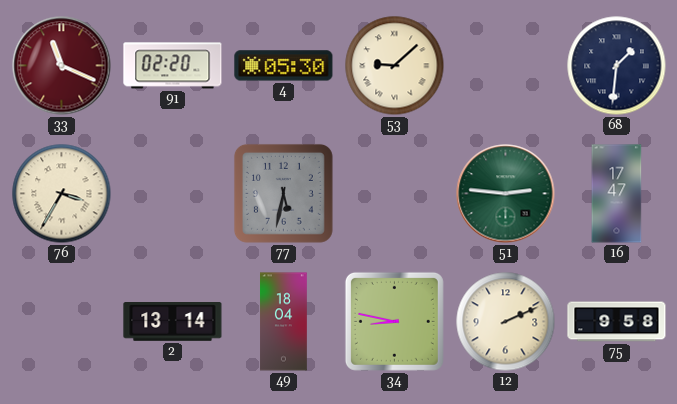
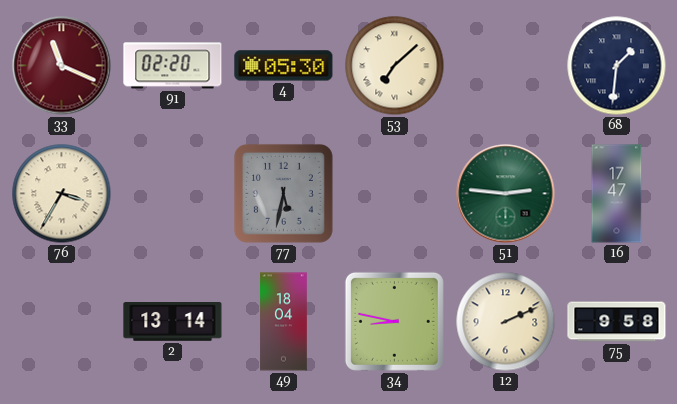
53: 9:08 -> 7:08
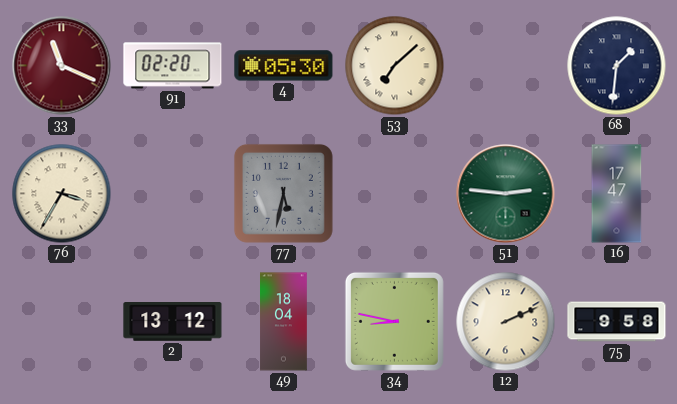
2: 13:14 -> 13:12
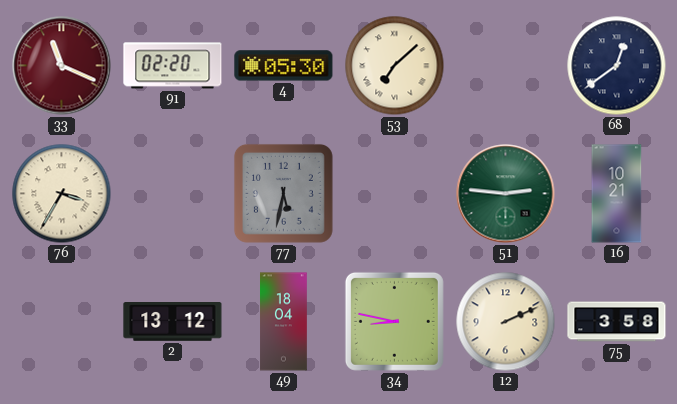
68: 1:31 -> 12:39
16: 17:47 -> 10:21
75: 9:58 -> 3:58
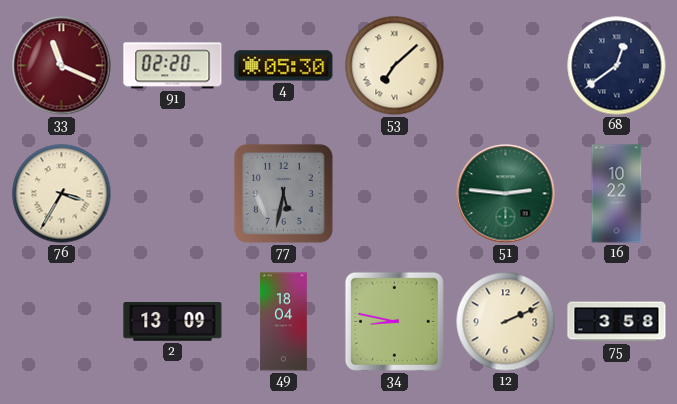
16: 10:21 -> 10:22
2: 13:12 -> 13:09
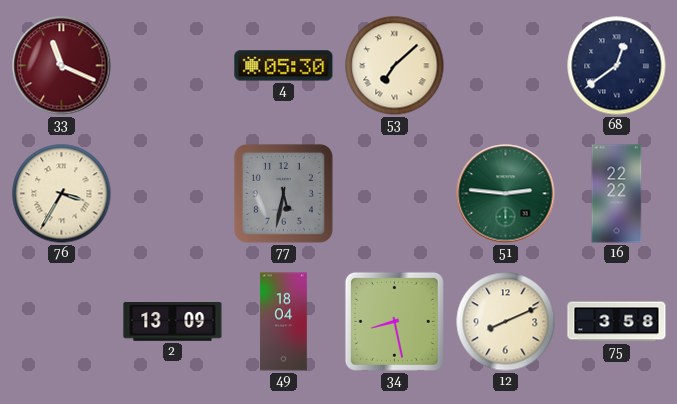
91: 02:20 -> none
16: 10:22 -> 22:22
34: 8:47 -> 8:28
12: 2:11 -> 8:11
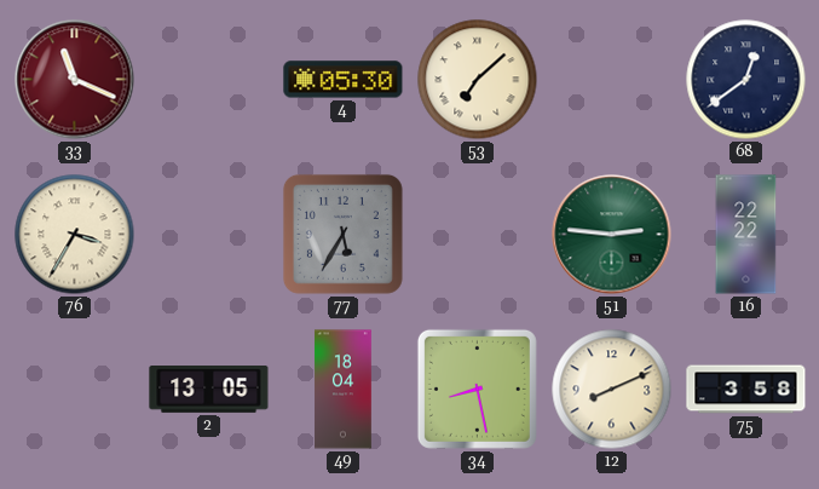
77: 5:32 -> 5:35
2: 13:09 -> 13:05
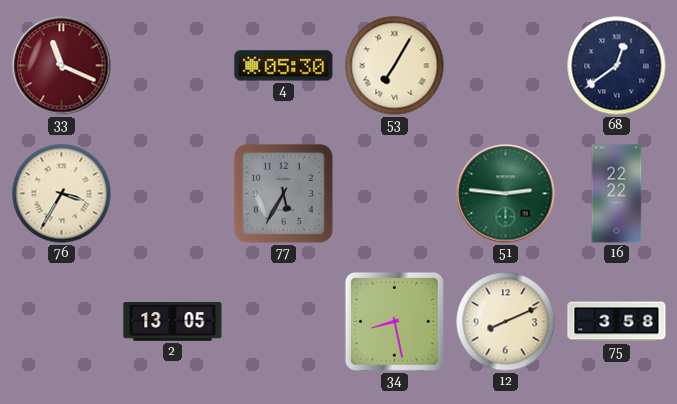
53: 7:08 -> 7:05
49: 18:04 -> none
